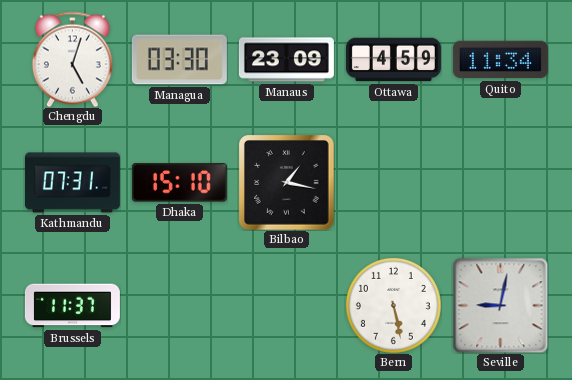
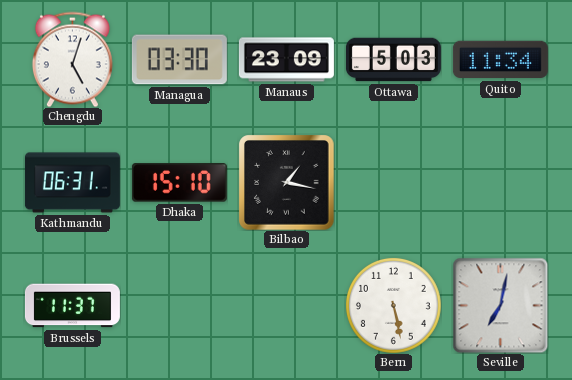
Ottawa: 4:59 -> 5:03
Kathmandu: 07:31 -> 06:31
Seville: 9:02 -> 7:02
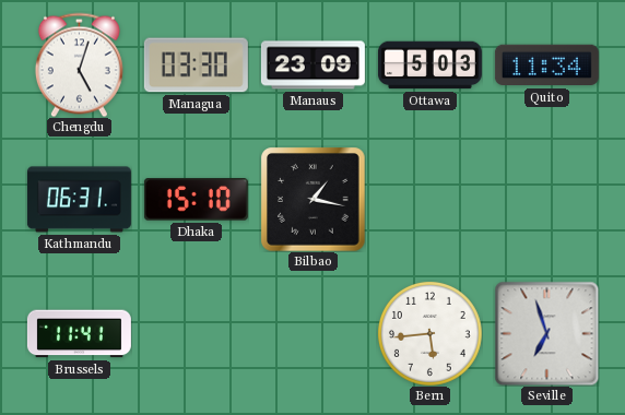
Brussels: 11:37 -> 11:41
Bern: 5:28 -> 5:44
Seville: 7:02 -> 6:57
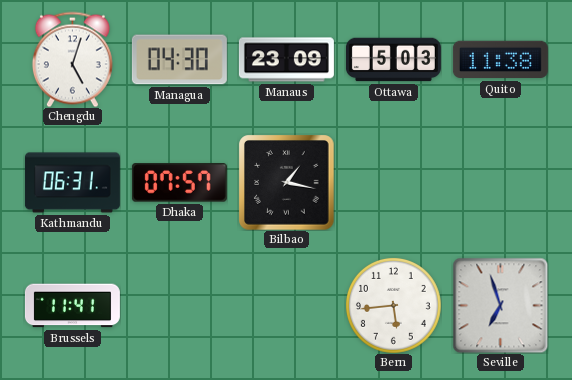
Managua: 03:30 -> 04:30
Quito: 11:34 -> 11:38
Dhaka: 15:10 -> 07:57
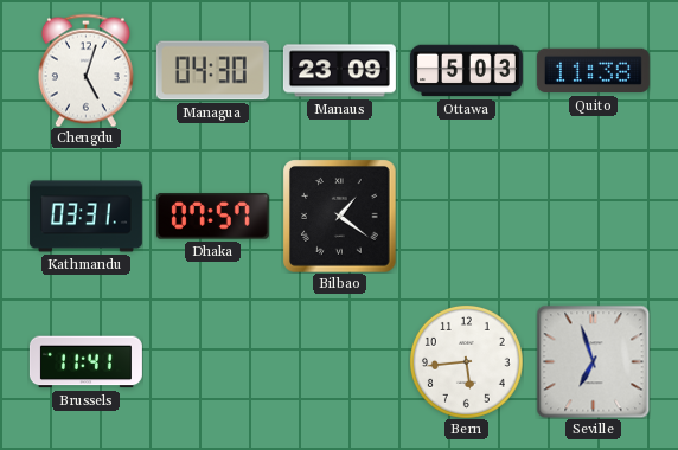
Kathmandu: 06:31 -> 03:31
Bilbao: 1:17 -> 1:21
